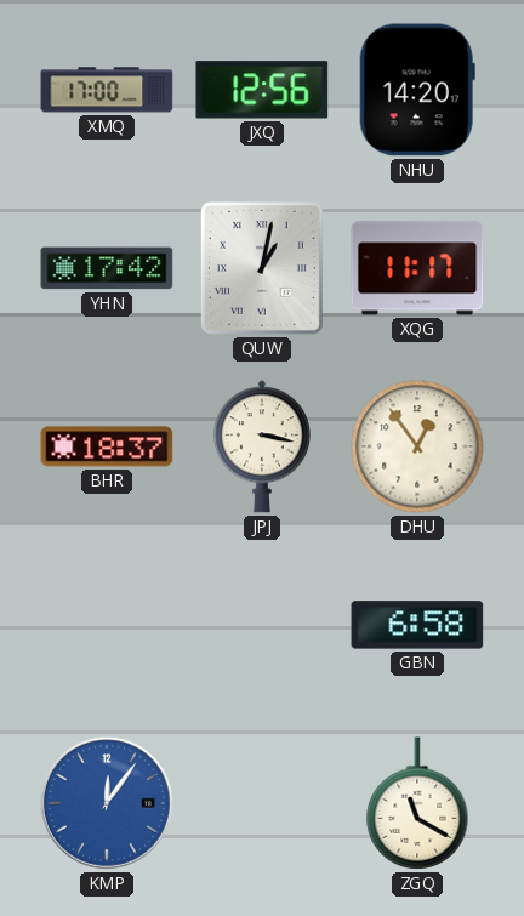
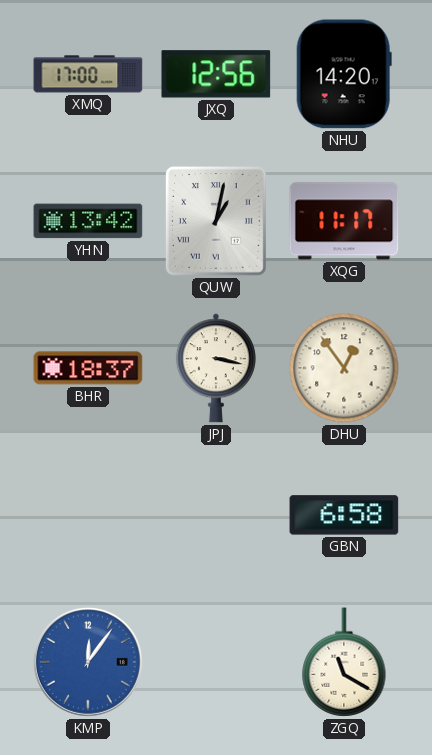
YHN: 17:42 -> 13:42
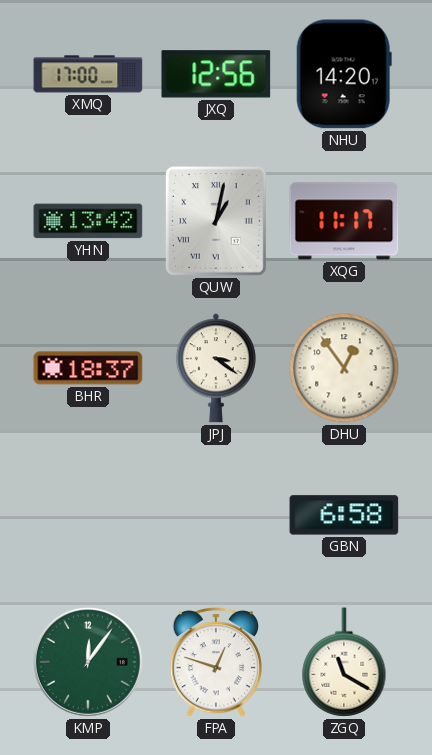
JPJ: 3:17 -> 3:21
KMP dial: blue -> green
FPA: none -> 12:48
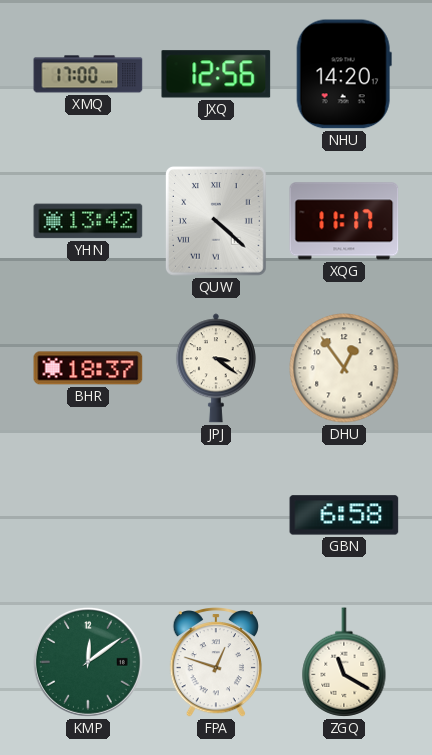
QUW: 1:02 -> 4:22
KMP: 12:06 -> 12:09
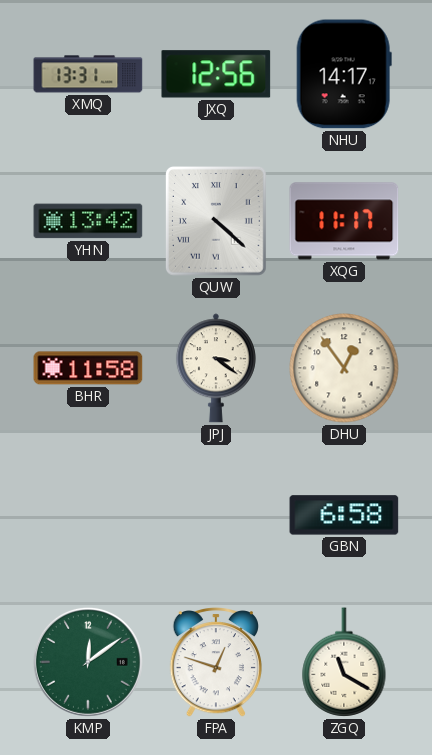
XMQ: 17:00 -> 13:31
NHU: 14:20 -> 14:17
BHR: 18:37 -> 11:58
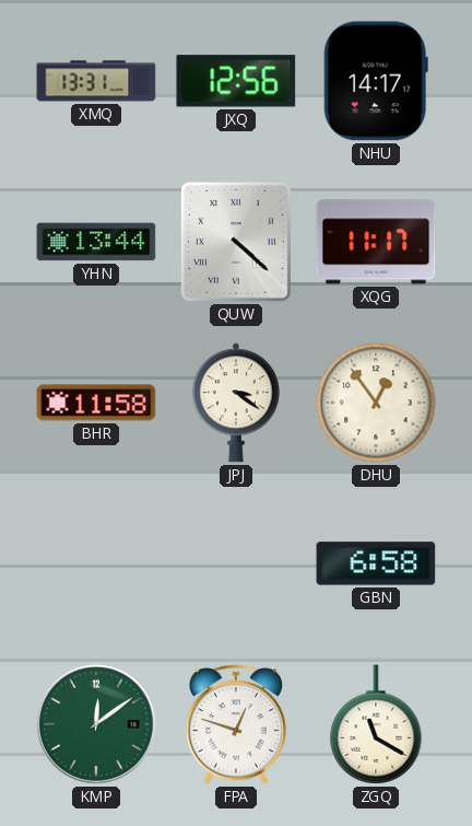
YHN: 13:42 -> 13:44
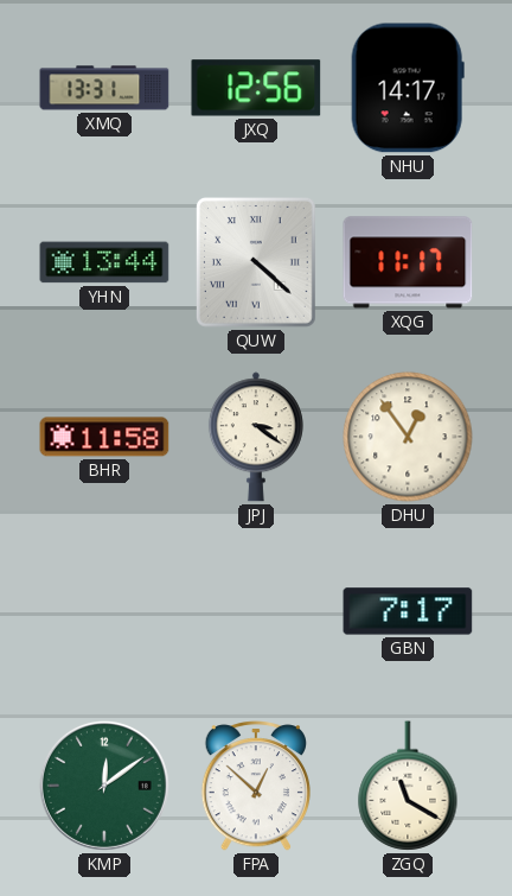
GBN: 6:58 -> 7:17
FPA: 12:48 -> 12:52
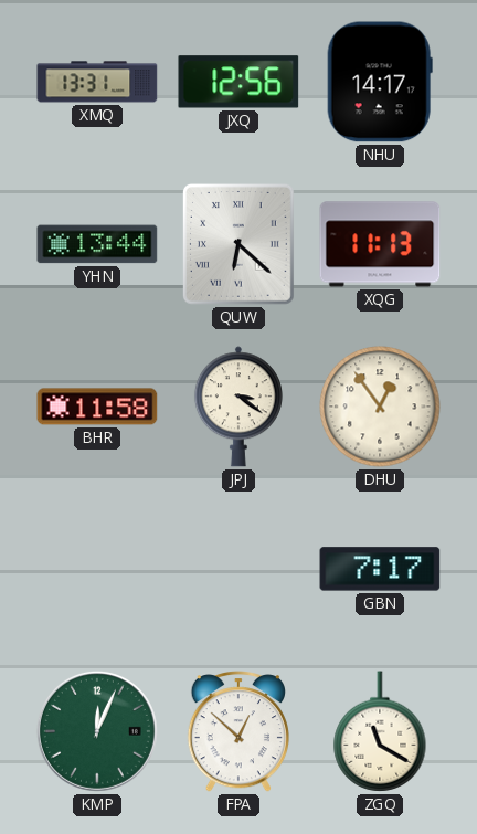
QUW: 4:22 -> 6:22
XQG: 11:17 -> 11:13
KMP: 12:09 -> 12:04
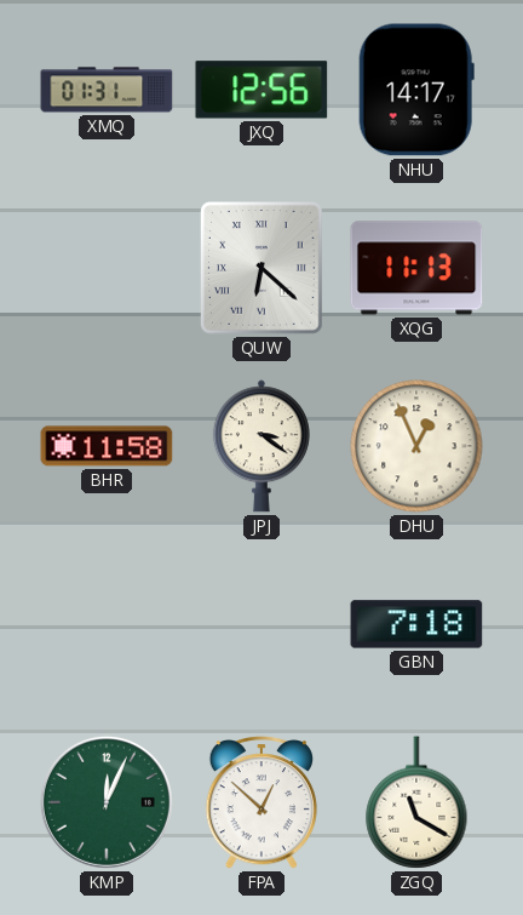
XMQ: 13:31 -> 01:31
YHN: 13:44 -> none
DHU: 12:54 -> 12:56
GBN: 7:17 -> 7:18
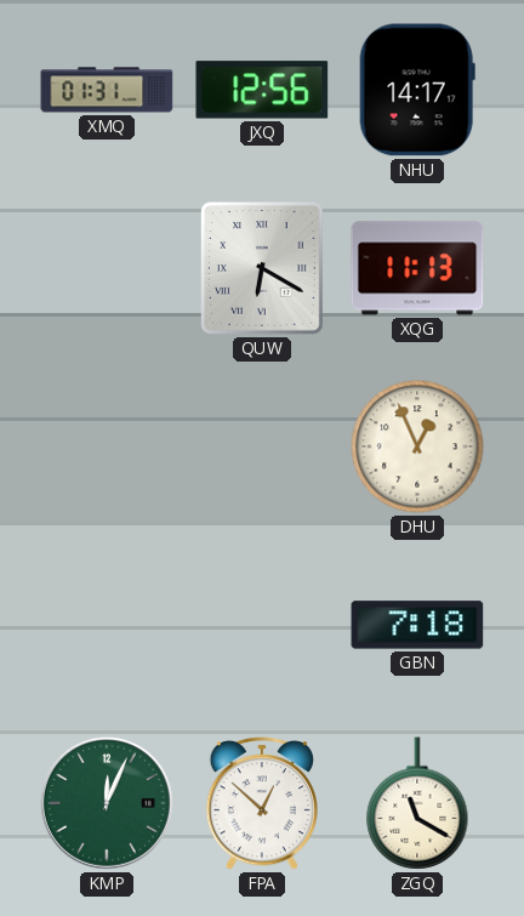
QUW: 6:22 -> 6:20
BHR: 11:58 -> none
JPJ: 3:21 -> none
